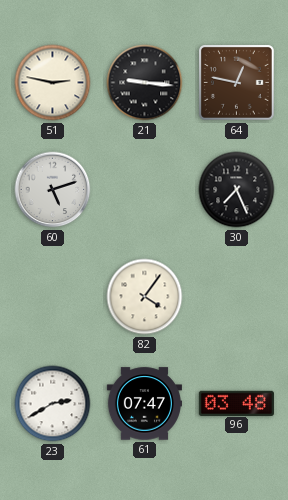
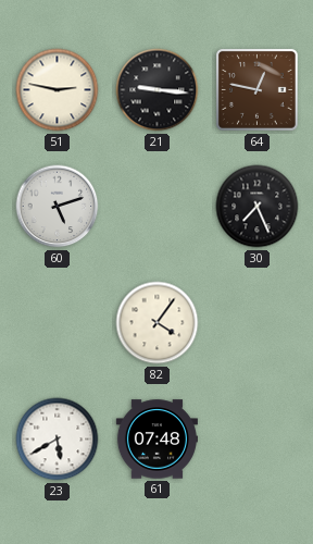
23: 2:40 -> 5:40
61: 07:47 -> 07:48
96: 03:48 -> none
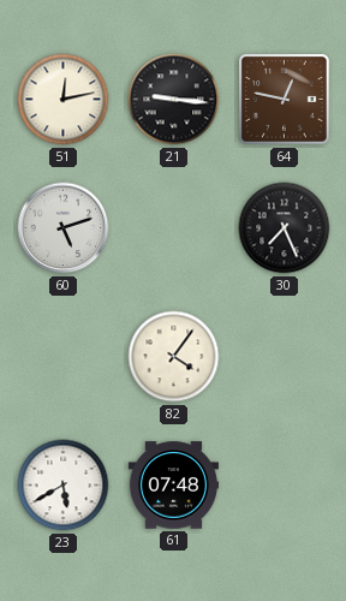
51: 2:47 -> 12:13
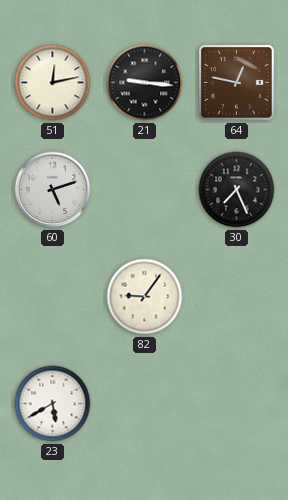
82: 4:06 -> 9:06
61: 07:48 -> none
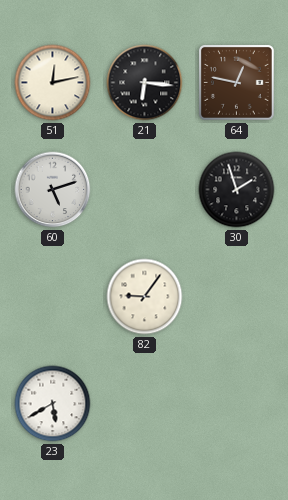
21: 9:16 -> 6:16
30: 7:26 -> 1:57
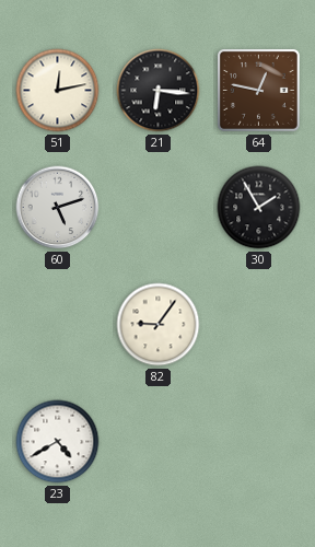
30: 1:57 -> 1:55
23: 5:40 -> 4:40
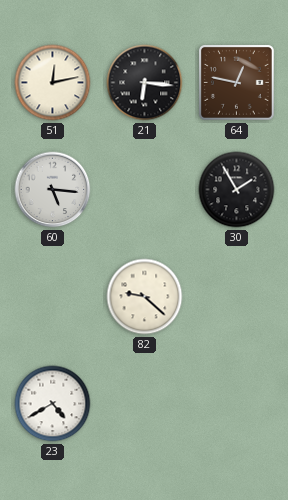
60: 5:12 -> 5:16
82: 9:06 -> 9:22
